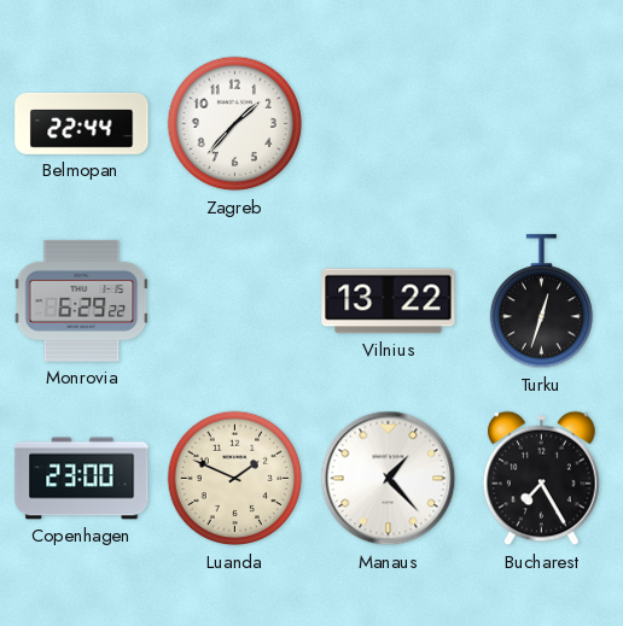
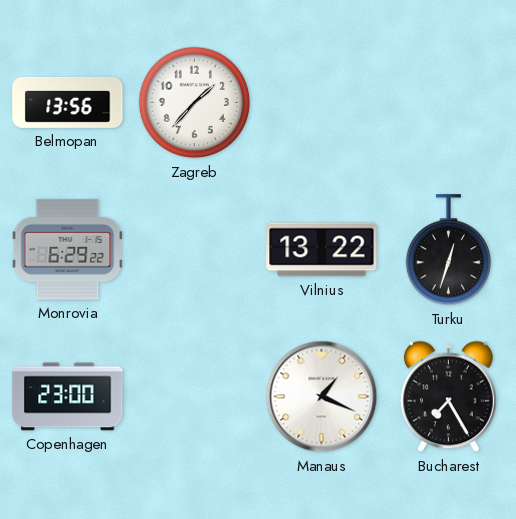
Belmopan: 22:44 -> 13:56
Luanda: 1:49 -> none
Manaus: 1:23 -> 1:19
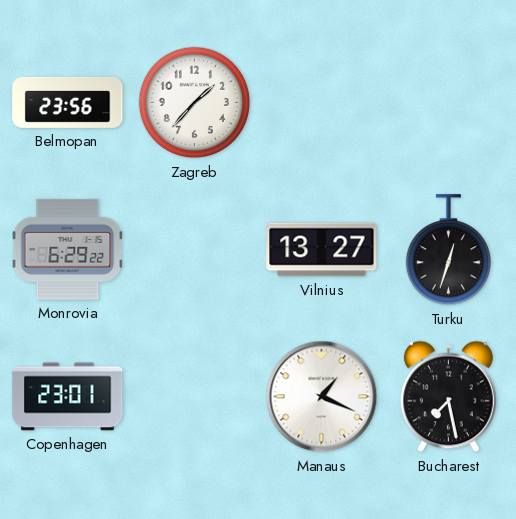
Belmopan: 13:56 -> 23:56
Vilnius: 13:22 -> 13:27
Copenhagen: 23:00 -> 23:01
Bucharest: 7:25 -> 7:28
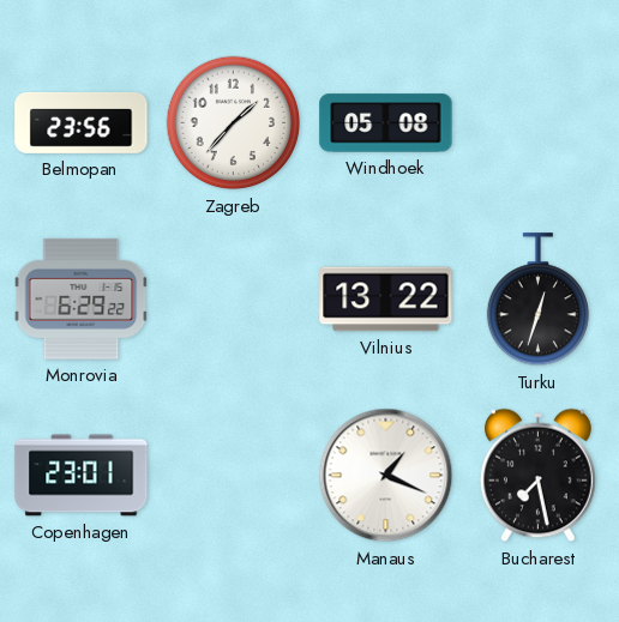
Windhoek: none -> 05:08
Vilnius: 13:27 -> 13:22
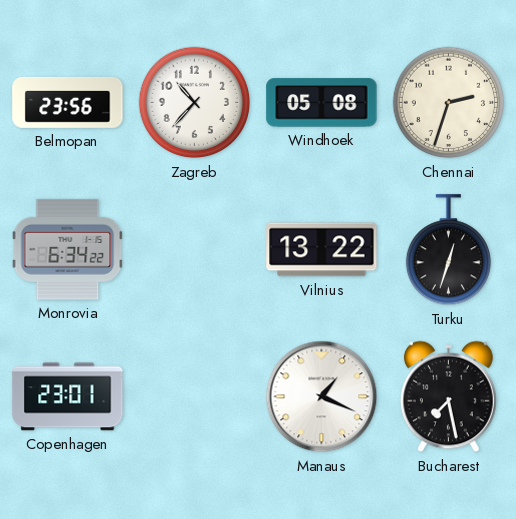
Zagreb: 1:37 -> 10:37
Chennai: none -> 2:33
Monrovia: 6:29 -> 6:34
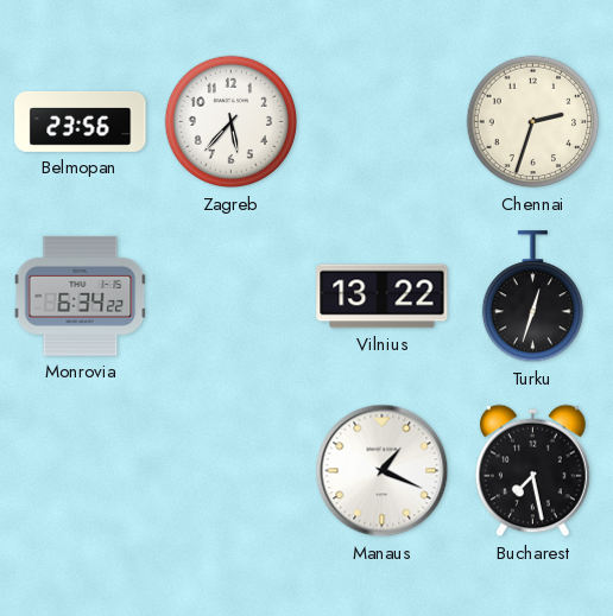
Zagreb: 10:37 -> 5:37
Windhoek: 05:08 -> none
Copenhagen: 23:01 -> none
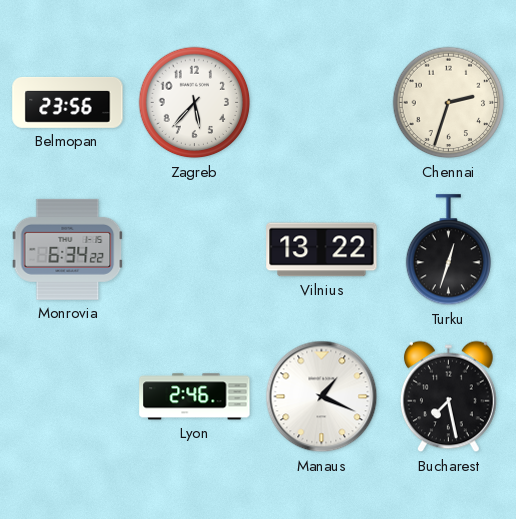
Lyon: none -> 2:46
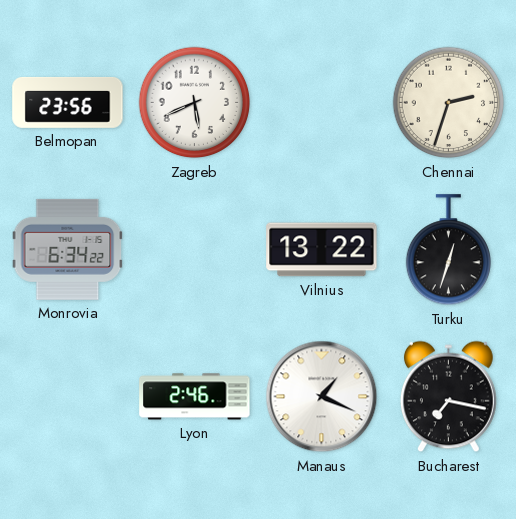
Zagreb: 5:37 -> 5:41
Bucharest: 7:28 -> 7:17
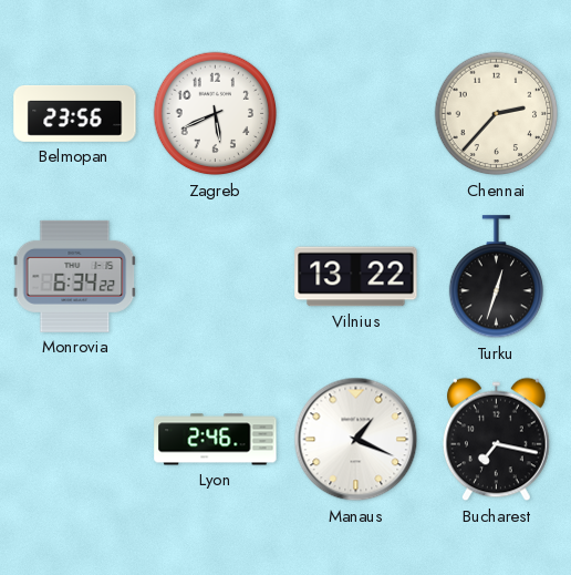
Chennai: 2:33 -> 2:37
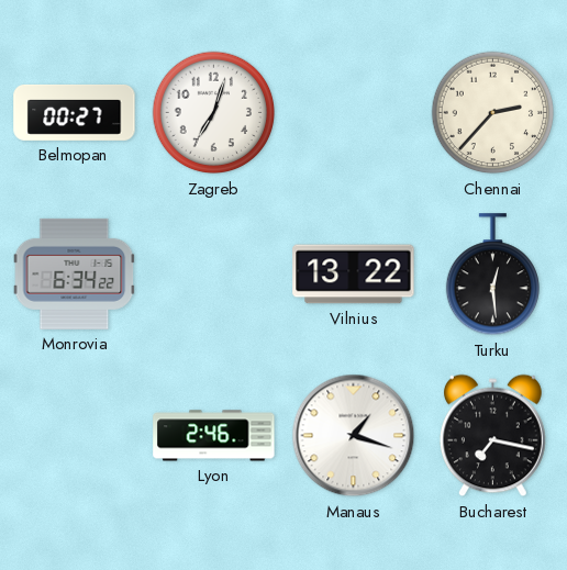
Belmopan: 23:56 -> 00:27
Zagreb: 5:41 -> 7:03
Turku: 12:33 -> 12:29
Manaus: 1:19 -> 1:18
